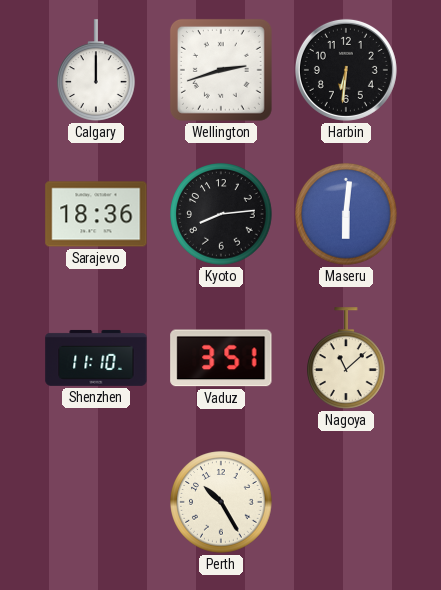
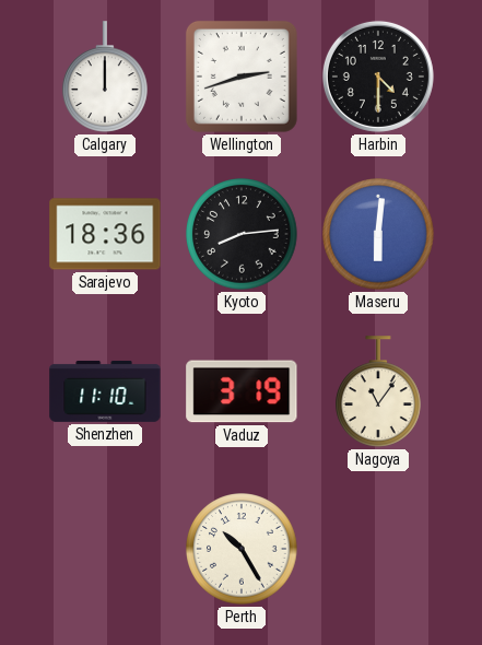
Harbin: 6:31 -> 4:30
Vaduz: 3:51 -> 3:19
Nagoya: 11:08 -> 11:06
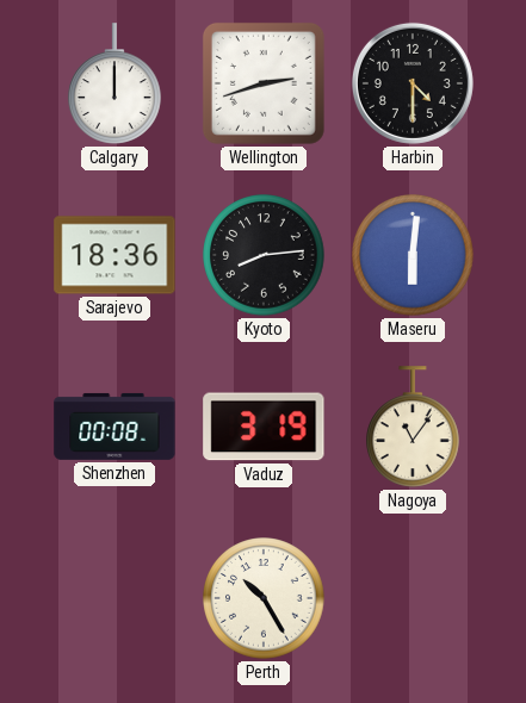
Shenzhen: 11:10 -> 00:08
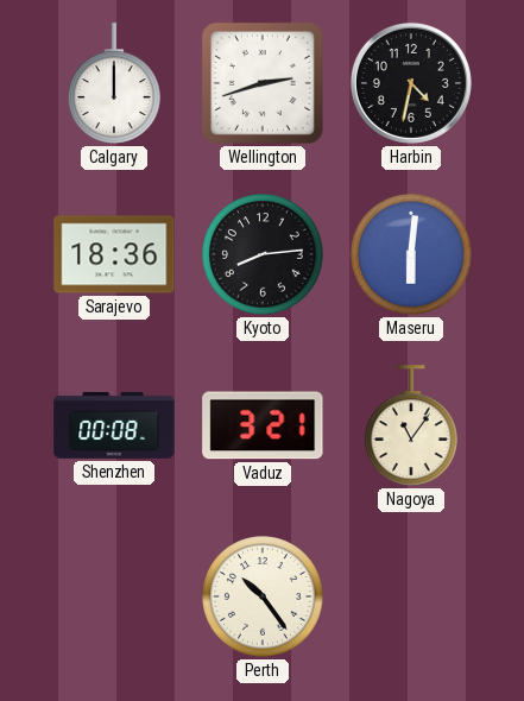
Harbin: 4:30 -> 4:32
Vaduz: 3:19 -> 3:21
Perth: 10:25 -> 10:24
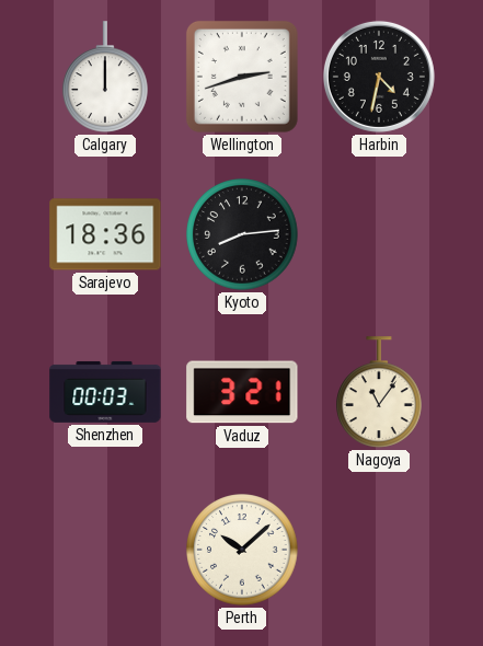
Maseru: 6:01 -> none
Shenzhen: 00:08 -> 00:03
Perth: 10:24 -> 10:08
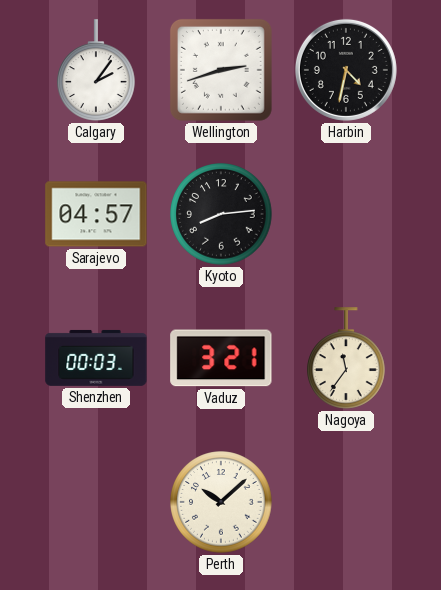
Calgary: 12:00 -> 2:06
Sarajevo: 18:36 -> 04:57
Nagoya: 11:06 -> 11:36
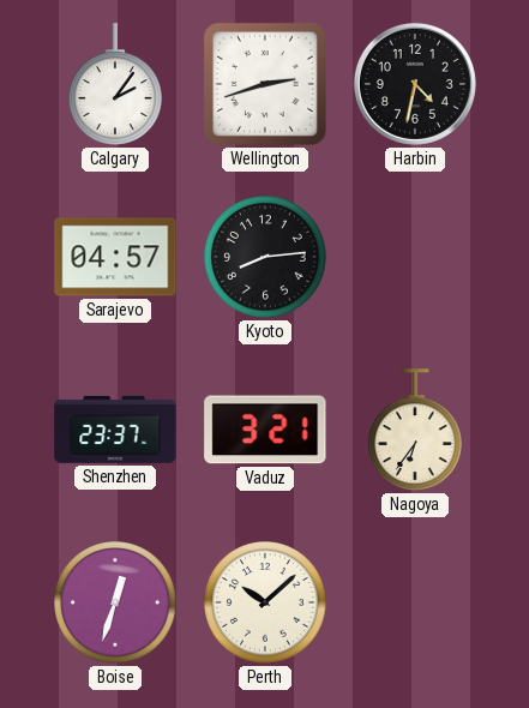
Shenzhen: 00:03 -> 23:37
Nagoya: 11:36 -> 6:36
Boise: none -> 12:33
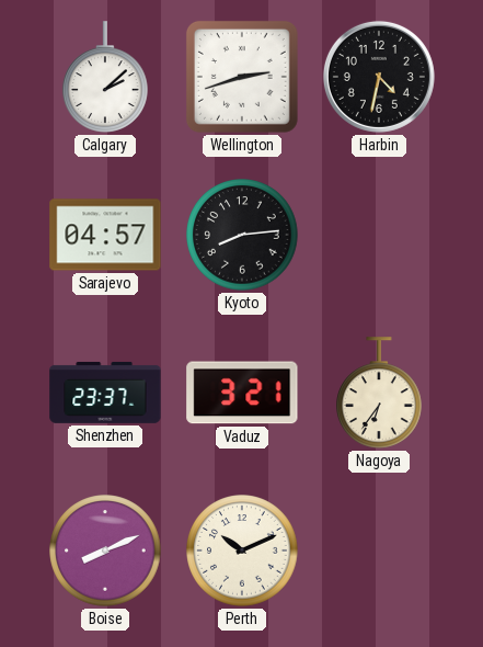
Calgary: 2:06 -> 2:08
Boise: 12:33 -> 8:11
Perth: 10:08 -> 10:11
